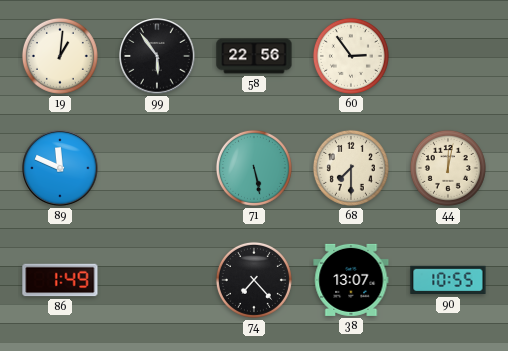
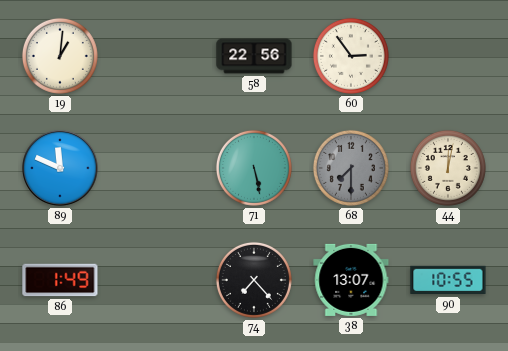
99: 5:54 -> none
68 dial: cream -> grey
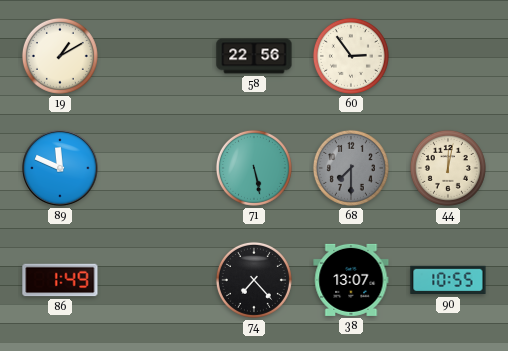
19: 1:01 -> 1:10
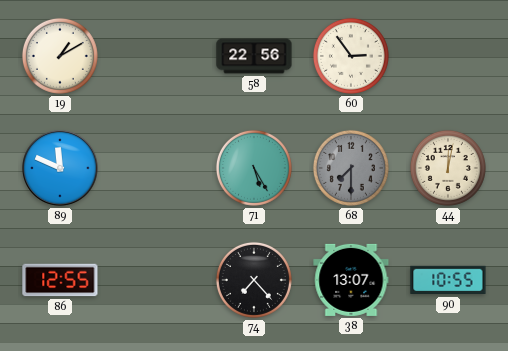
71: 5:28 -> 5:25
86: 1:49 -> 12:55
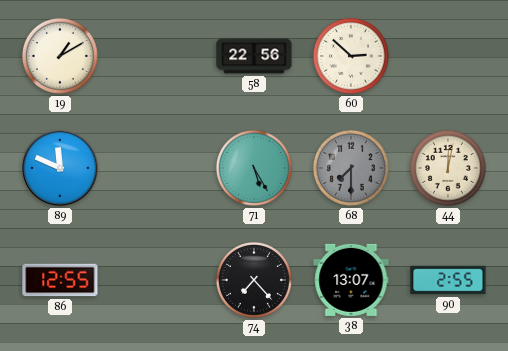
60: 2:54 -> 2:52
90: 10:55 -> 2:55
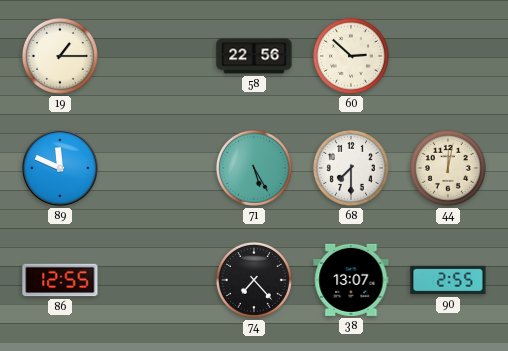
19: 1:10 -> 1:15
68 dial: grey -> white
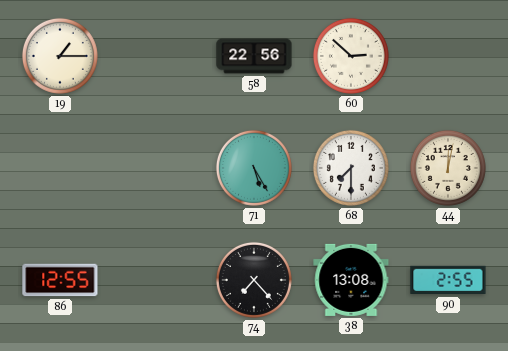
89: 11:49 -> none
38: 13:07 -> 13:08
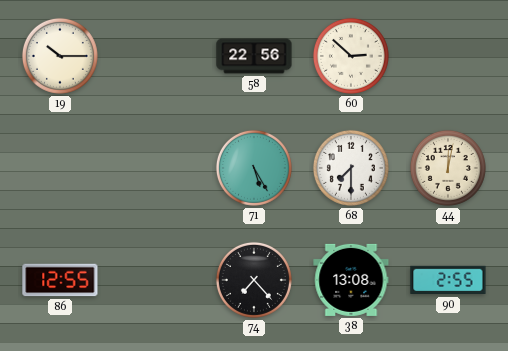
19: 1:15 -> 10:15
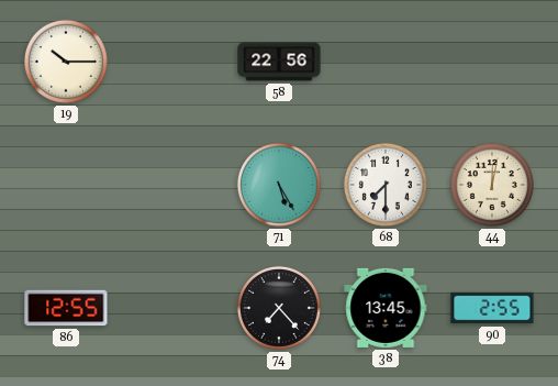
60: 2:52 -> none
38: 13:08 -> 13:45
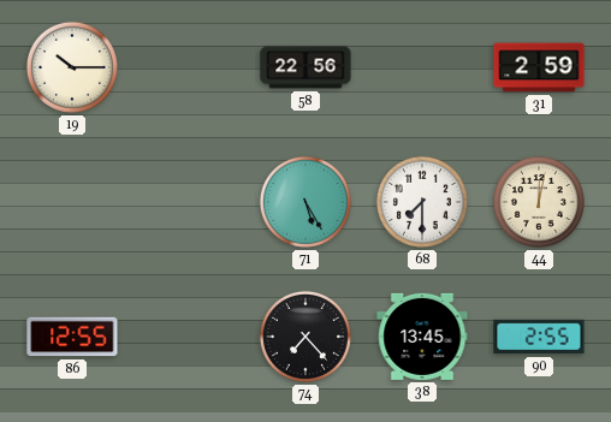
31: none -> 2:59
